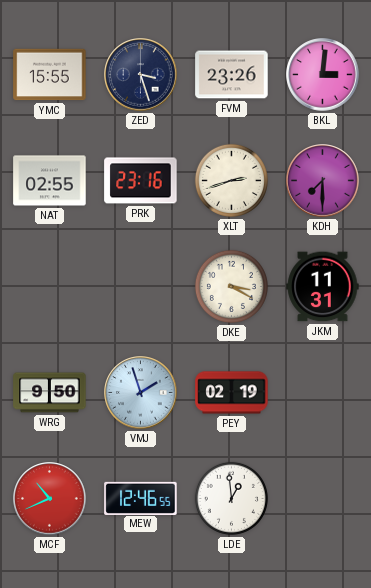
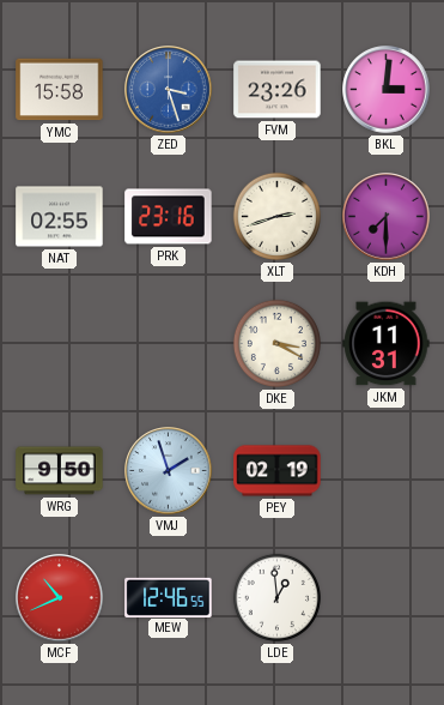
YMC: 15:55 -> 15:58
ZED dial: navy -> blue
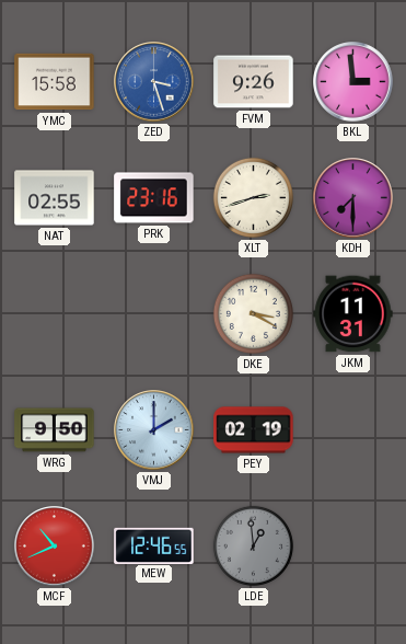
FVM: 23:26 -> 9:26
BKL: 3:01 -> 2:59
VMJ: 1:57 -> 2:00
LDE dial: white -> grey
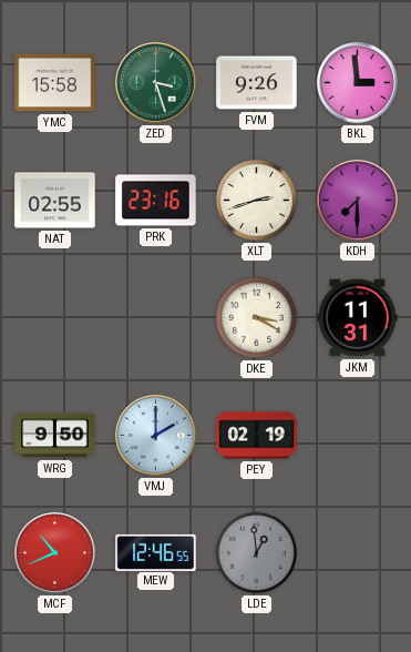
ZED dial: blue -> green
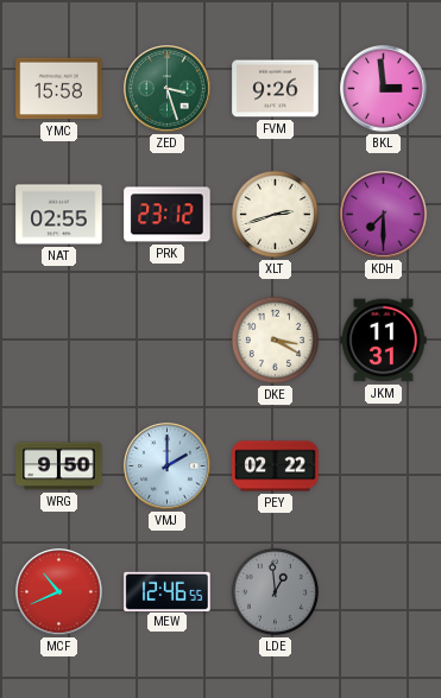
PRK: 23:16 -> 23:12
PEY: 02:19 -> 02:22
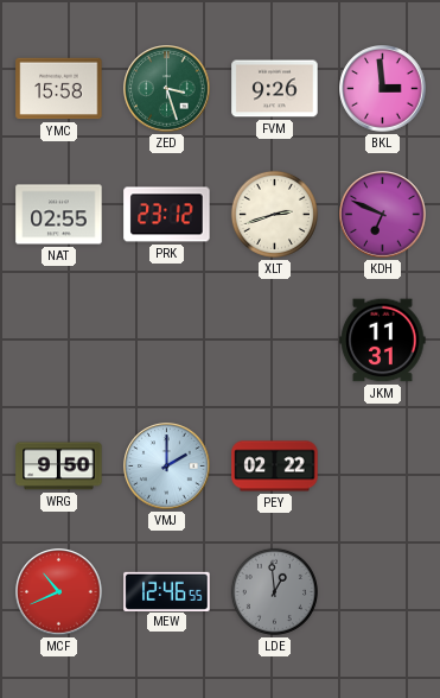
KDH: 7:30 -> 6:49
DKE: 3:20 -> none
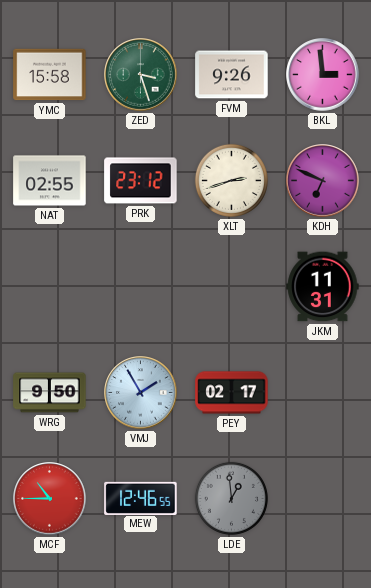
VMJ: 2:00 -> 1:55
PEY: 02:22 -> 02:17
MCF: 10:41 -> 10:45
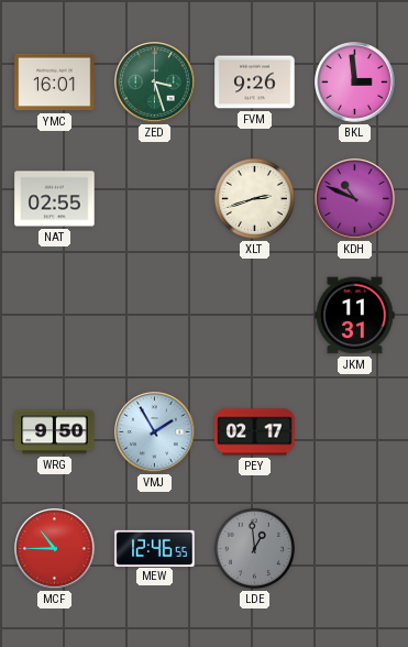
YMC: 15:58 -> 16:01
PRK: 23:12 -> none
KDH: 6:49 -> 10:49
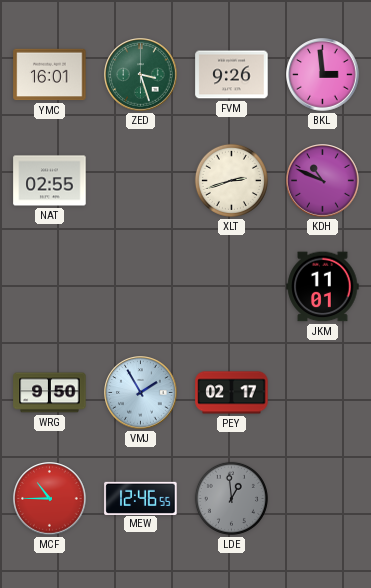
JKM: 11:31 -> 11:01
